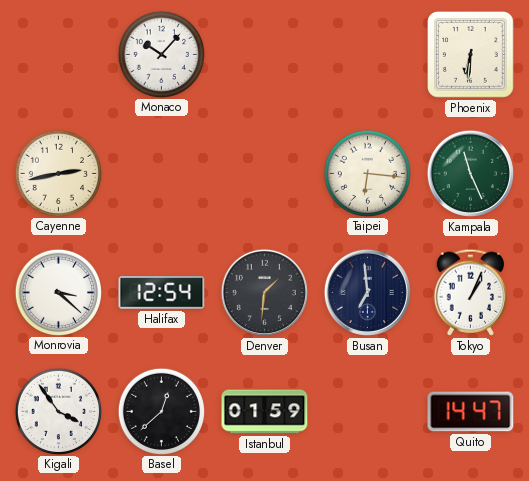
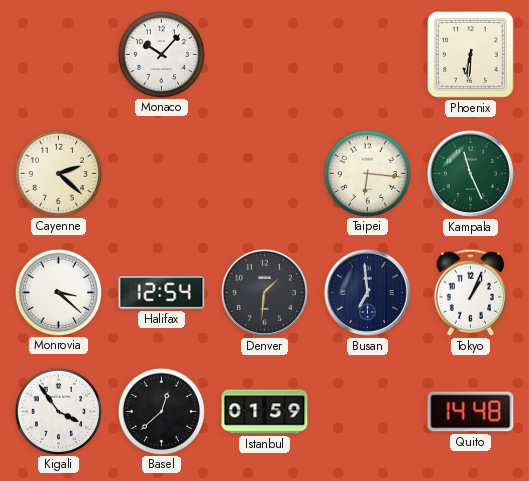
Cayenne: 2:43 -> 2:22
Quito: 14:47 -> 14:48
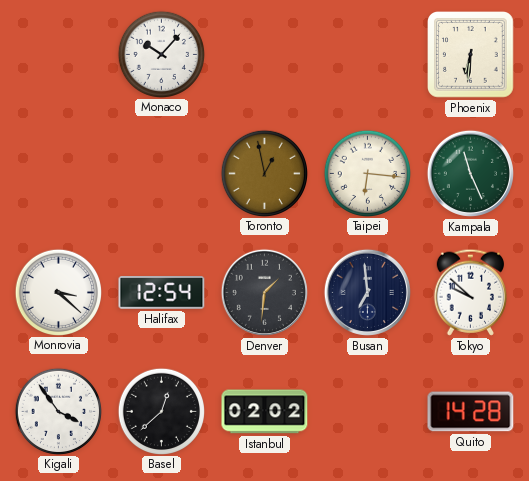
Cayenne: 2:22 -> none
Toronto: none -> 12:58
Tokyo: 1:04 -> 9:52
Istanbul: 01:59 -> 02:02
Quito: 14:48 -> 14:28
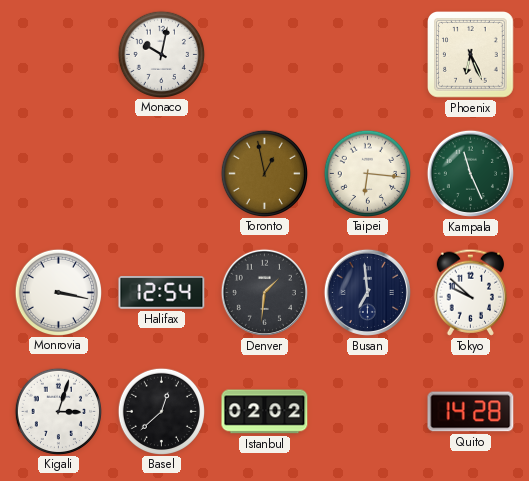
Monaco: 10:07 -> 10:02
Phoenix: 6:31 -> 6:26
Monrovia: 3:22 -> 3:17
Kigali: 3:54 -> 3:03
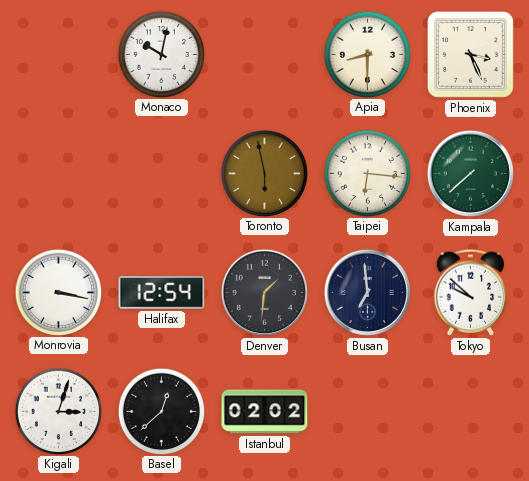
Apia: none -> 8:30
Phoenix: 6:26 -> 3:26
Toronto: 12:58 -> 5:58
Kampala: 11:26 -> 7:38
Quito: 14:28 -> none
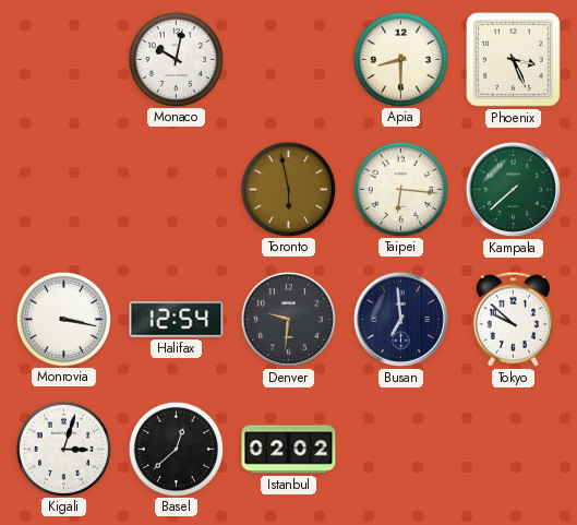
Denver: 1:31 -> 9:31
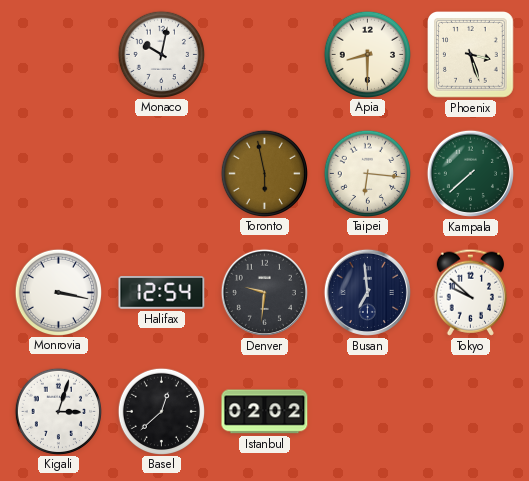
Phoenix: 3:26 -> 3:27
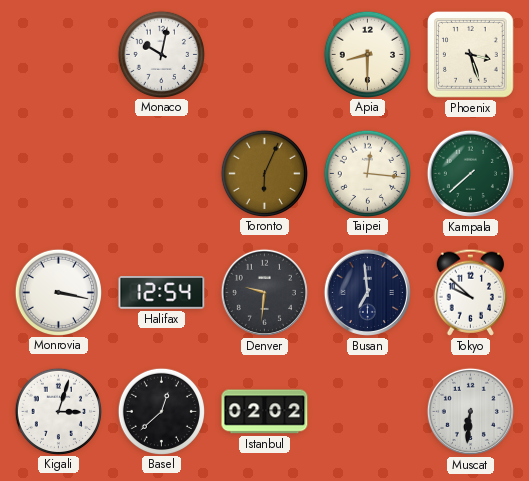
Toronto: 5:58 -> 6:04
Taipei: 6:16 -> 12:16
Muscat: none -> 6:31
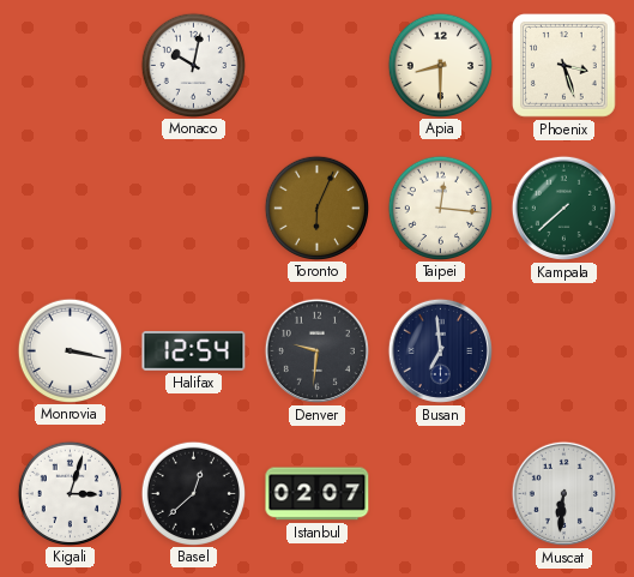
Tokyo: 9:52 -> none
Istanbul: 02:02 -> 02:07
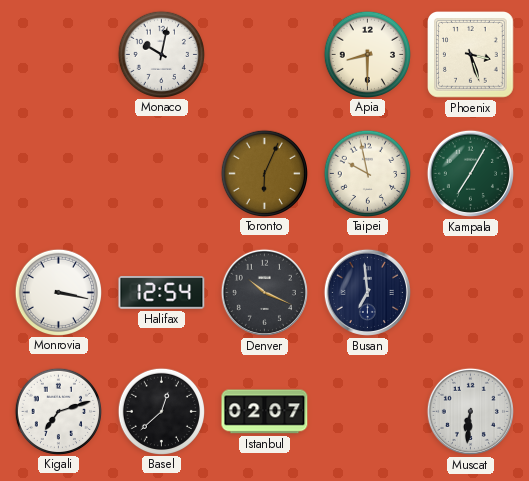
Taipei: 12:16 -> 9:58
Kampala: 7:38 -> 7:05
Denver: 9:31 -> 10:19
Kigali: 3:03 -> 7:12
